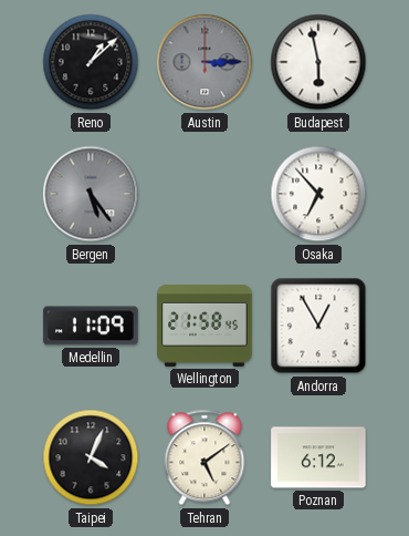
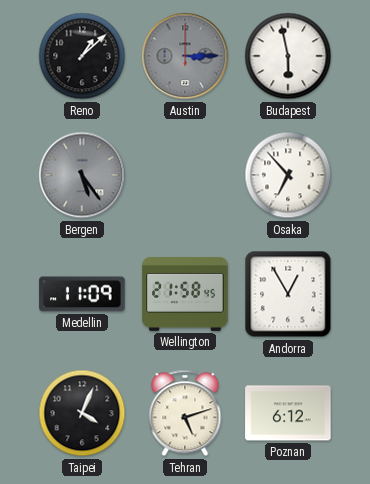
Tehran: 5:09 -> 5:12
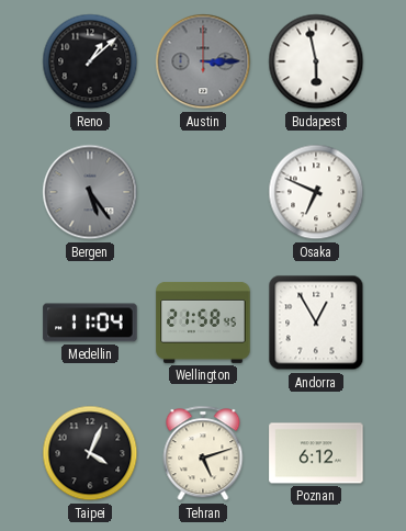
Osaka: 6:53 -> 6:49
Medellin: 11:09 -> 11:04
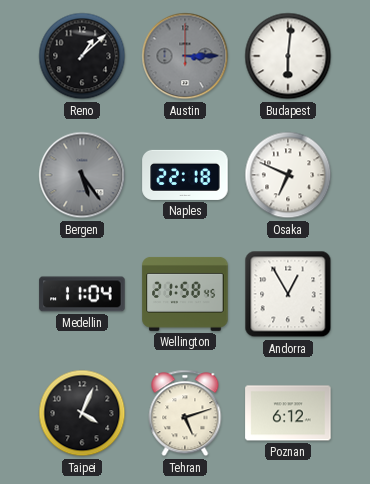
Budapest: 5:58 -> 6:01
Naples: none -> 22:18
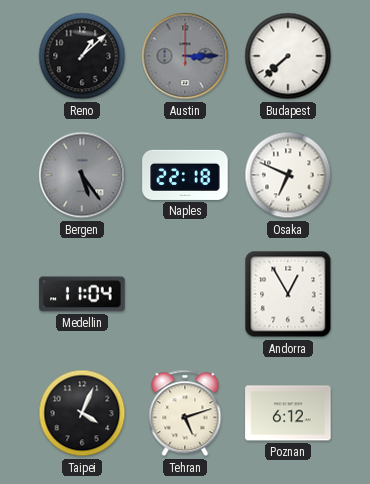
Budapest: 6:01 -> 7:38
Wellington: 21:58 -> none
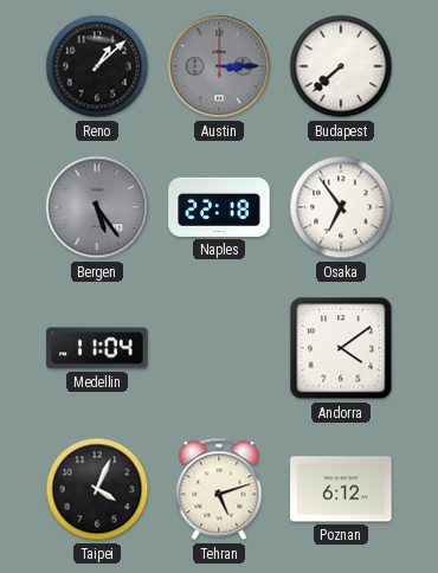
Osaka: 6:49 -> 6:54
Andorra: 12:55 -> 4:09
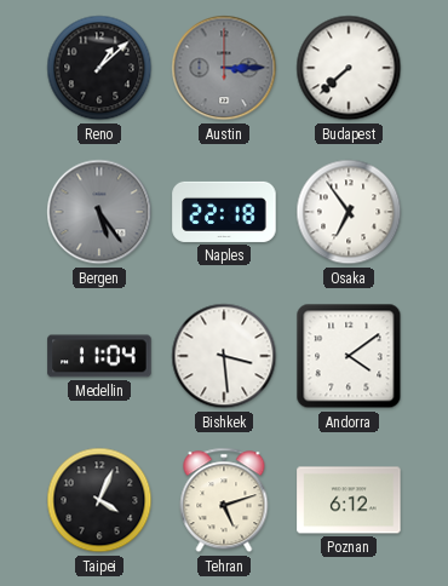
Bishkek: none -> 3:29
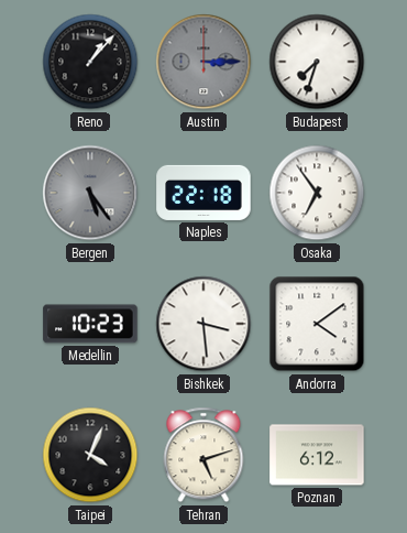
Reno: 1:08 -> 1:07
Budapest: 7:38 -> 7:33
Medellin: 11:04 -> 10:23
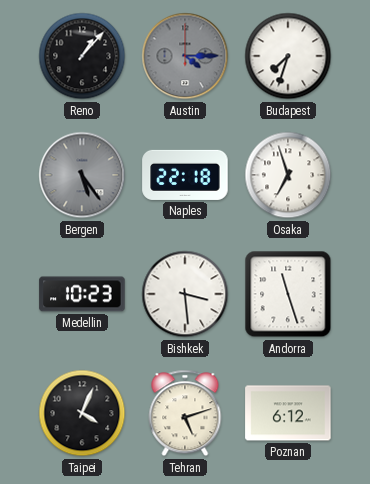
Austin: 3:15 -> 4:15
Osaka: 6:54 -> 6:57
Andorra: 4:09 -> 11:27
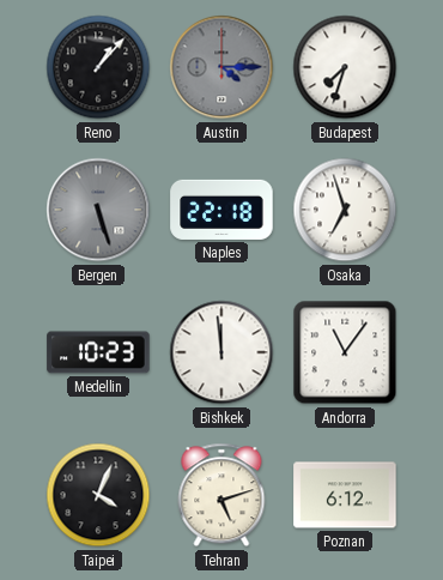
Bergen: 5:24 -> 5:27
Bishkek: 3:29 -> 11:59
Andorra: 11:27 -> 11:06
